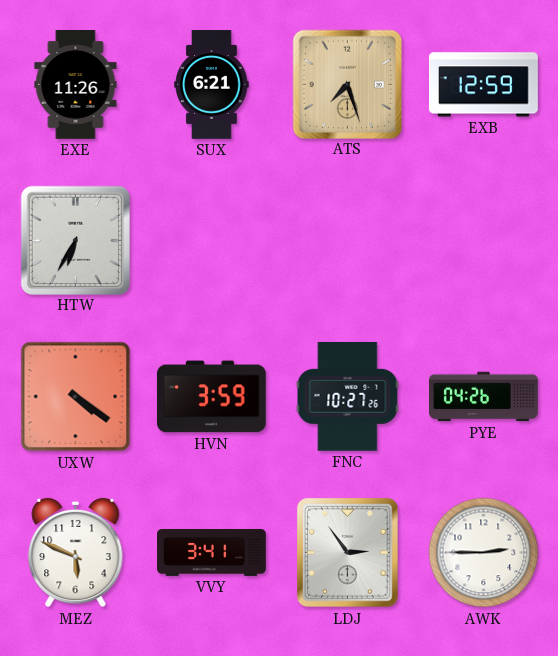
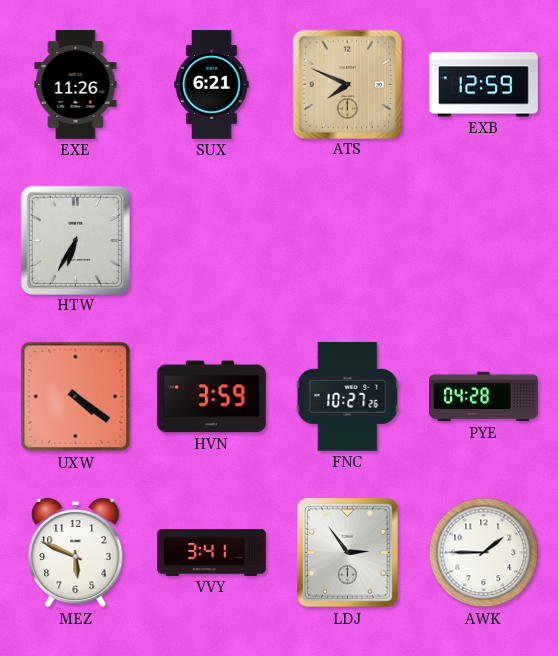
ATS: 7:27 -> 7:49
PYE: 04:26 -> 04:28
AWK: 2:45 -> 1:45
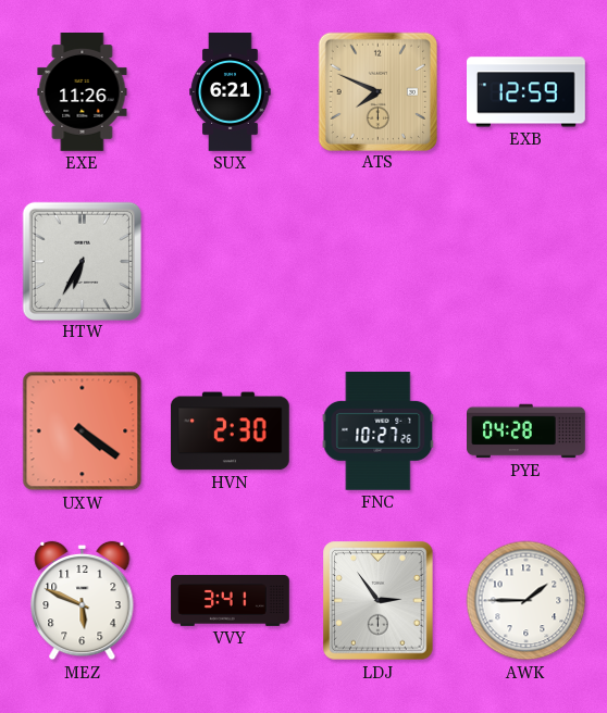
HVN: 3:59 -> 2:30
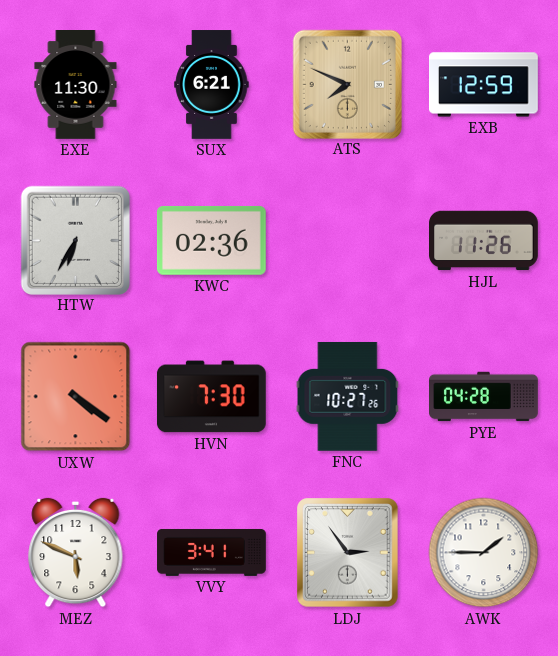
EXE: 11:26 -> 11:30
KWC: none -> 02:36
HJL: none -> 11:26
HVN: 2:30 -> 7:30
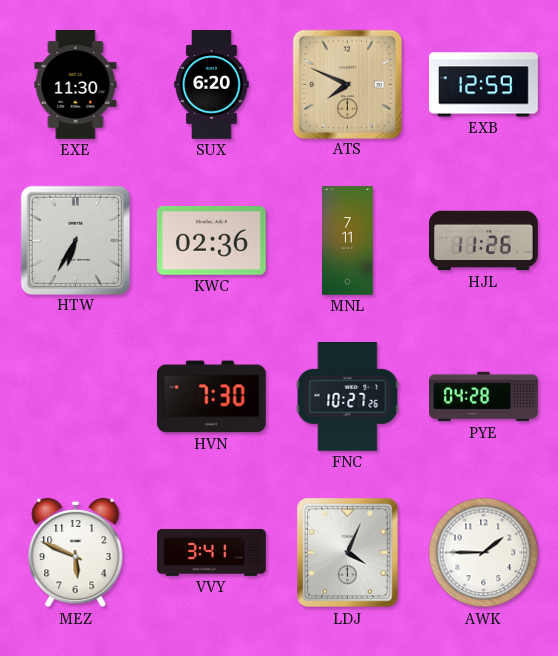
SUX: 6:21 -> 6:20
MNL: none -> 7:11
UXW: 4:21 -> none
LDJ: 2:54 -> 4:04
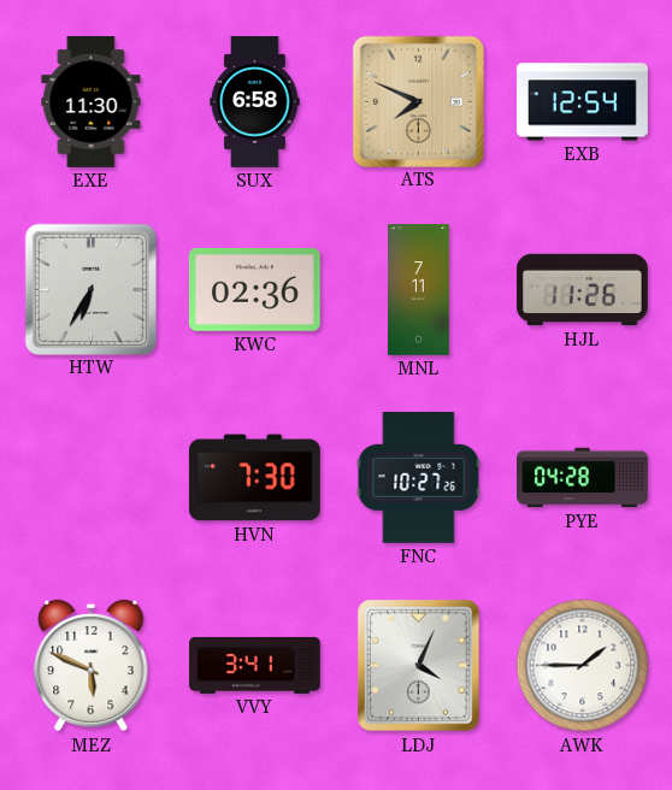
SUX: 6:20 -> 6:58
EXB: 12:59 -> 12:54
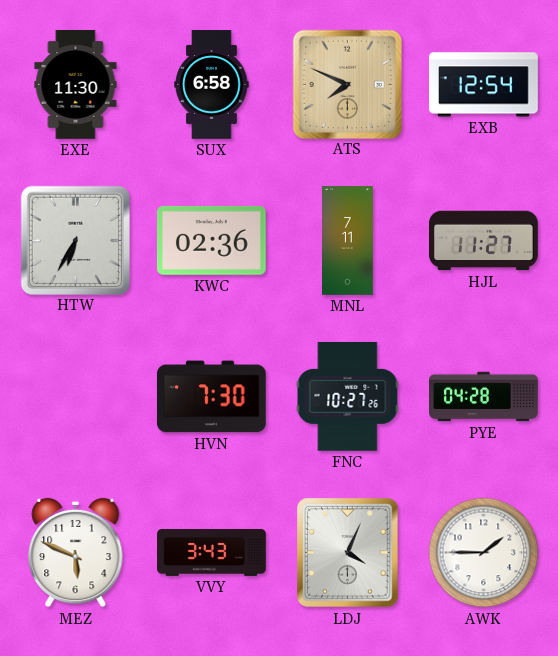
HJL: 11:26 -> 11:27
VVY: 3:41 -> 3:43
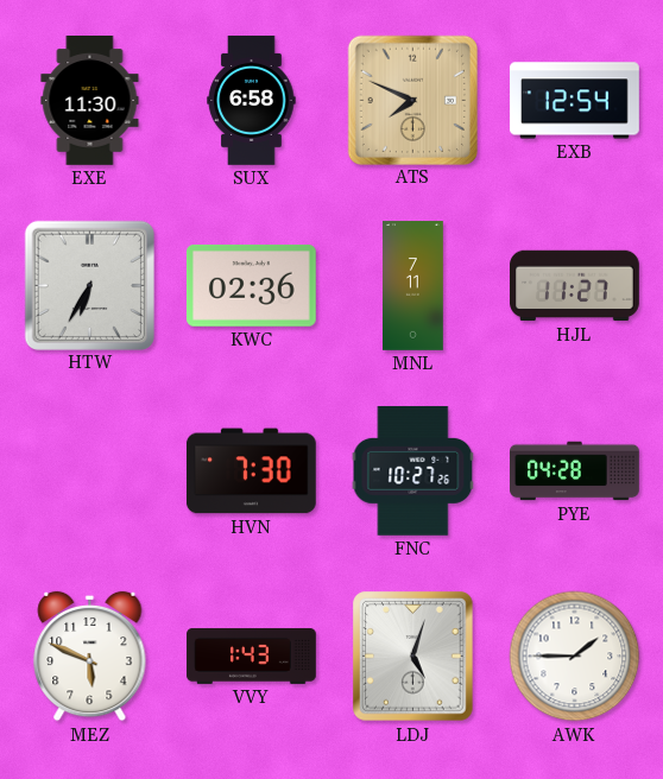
VVY: 3:43 -> 1:43
LDJ: 4:04 -> 5:03
